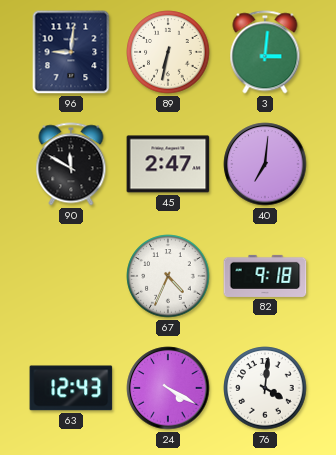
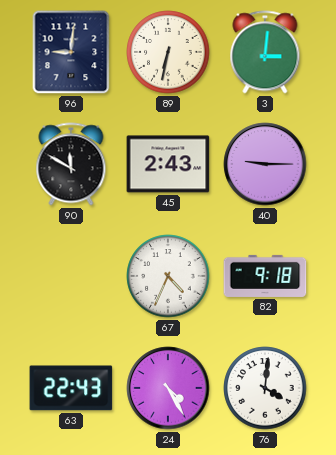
45: 2:47 -> 2:43
40: 7:01 -> 9:15
63: 12:43 -> 22:43
24: 4:20 -> 4:25
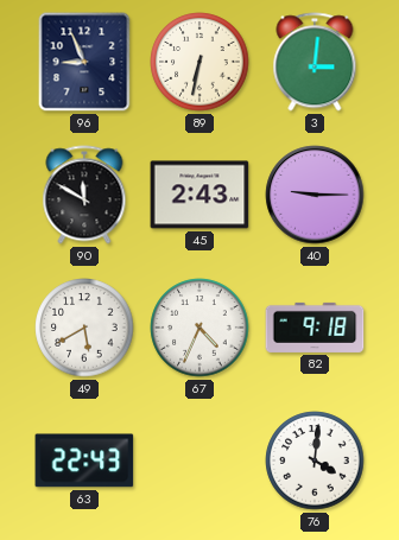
96: 9:01 -> 8:56
49: none -> 5:40
24: 4:25 -> none
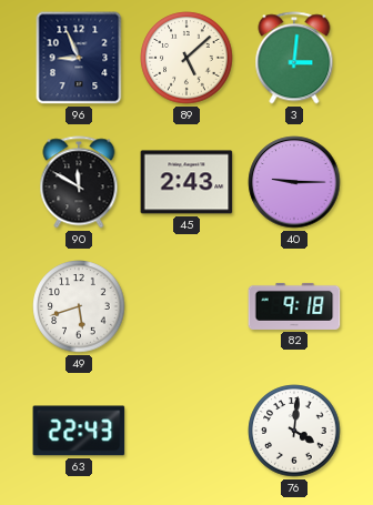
89: 6:32 -> 5:08
49: 5:40 -> 5:42
67: 4:34 -> none
